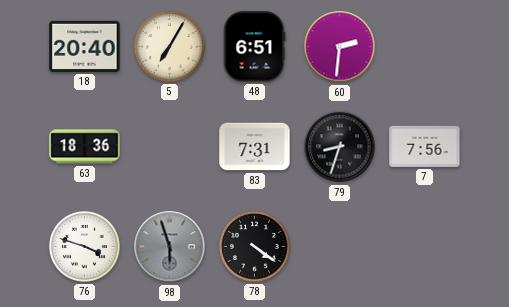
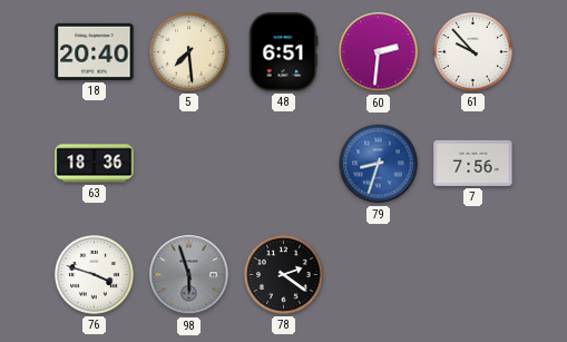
5: 7:05 -> 7:29
61: none -> 9:53
83: 7:31 -> none
79 dial: black -> blue
78: 4:21 -> 2:21
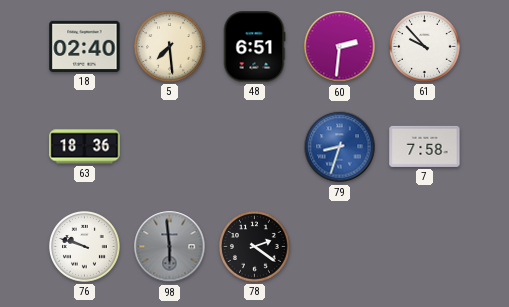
18: 20:40 -> 02:40
7: 7:56 -> 7:58
76: 3:48 -> 9:48
98: 5:57 -> 5:59
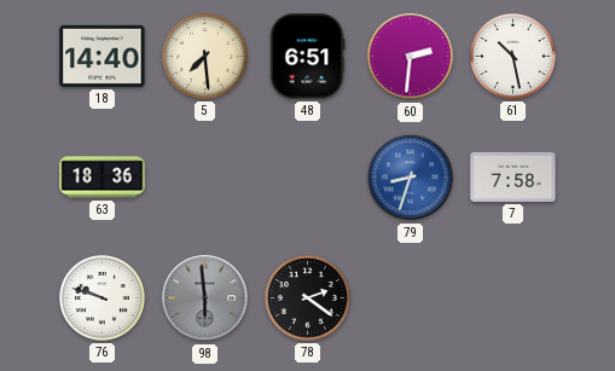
18: 02:40 -> 14:40
61: 9:53 -> 10:28
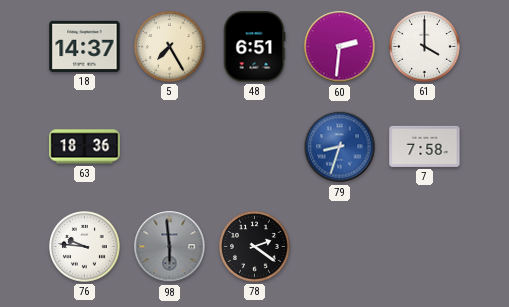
18: 14:40 -> 14:37
5: 7:29 -> 7:25
61: 10:28 -> 4:00
76: 9:48 -> 9:46
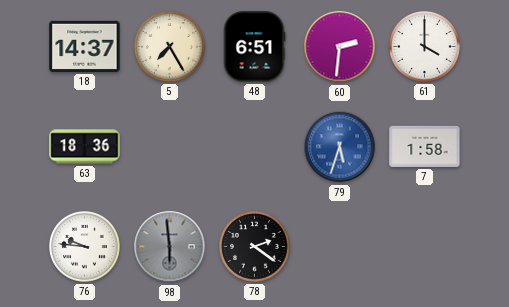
79: 8:33 -> 5:33
7: 7:58 -> 1:58
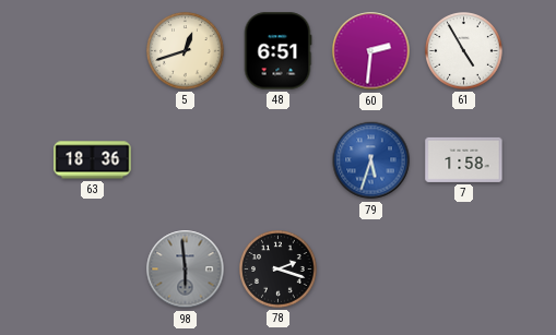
18: 14:37 -> none
5: 7:25 -> 12:42
61: 4:00 -> 4:55
76: 9:46 -> none
78: 2:21 -> 2:18
